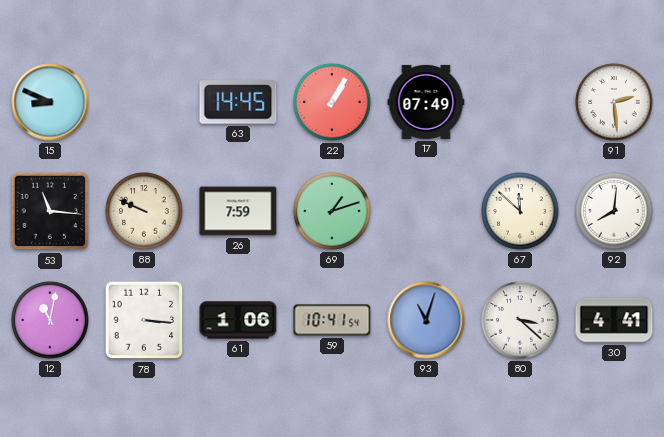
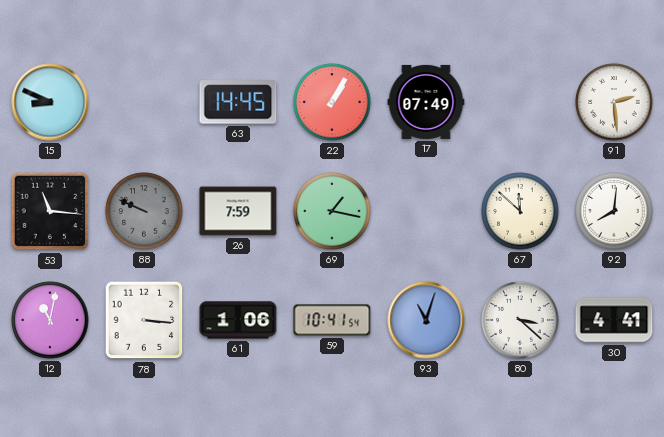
88 dial: cream -> grey
69: 1:12 -> 1:17
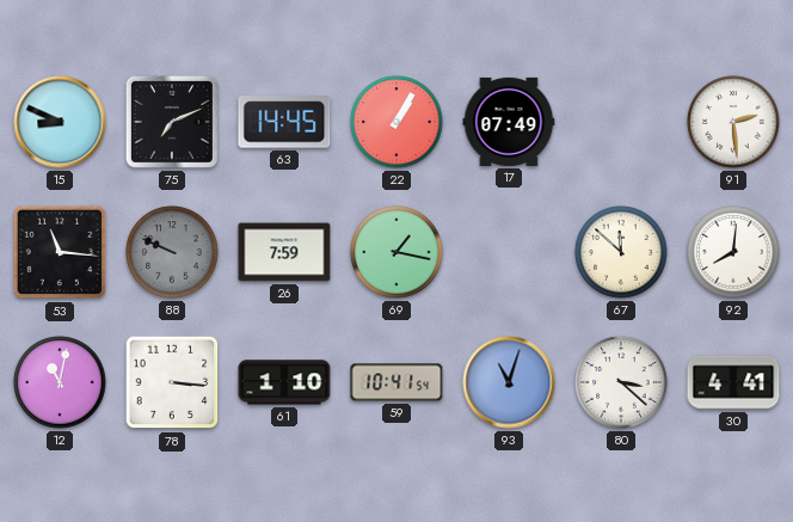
75: none -> 7:11
61: 1:06 -> 1:10
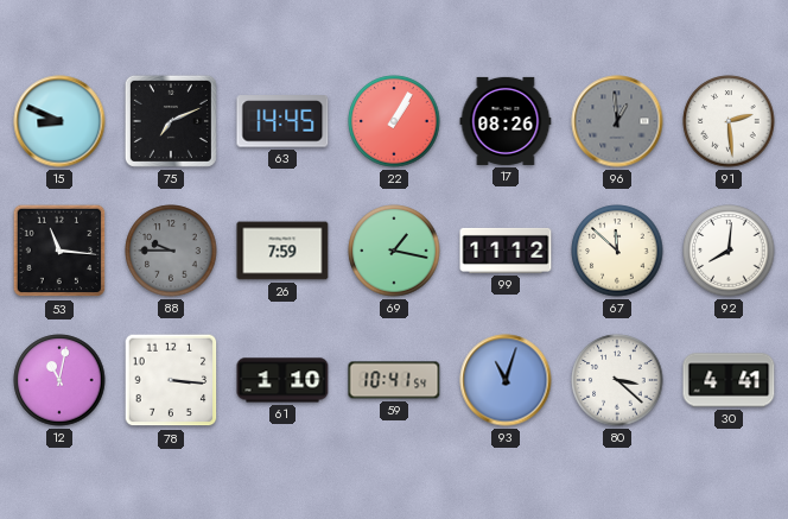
17: 07:49 -> 08:26
96: none -> 12:59
88: 9:49 -> 9:45
99: none -> 11:12
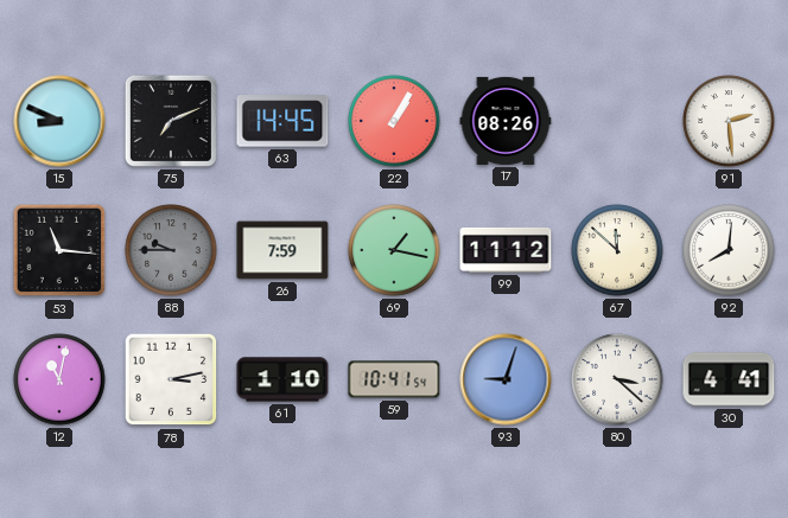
96: 12:59 -> none
78: 3:16 -> 3:13
93: 11:03 -> 9:03
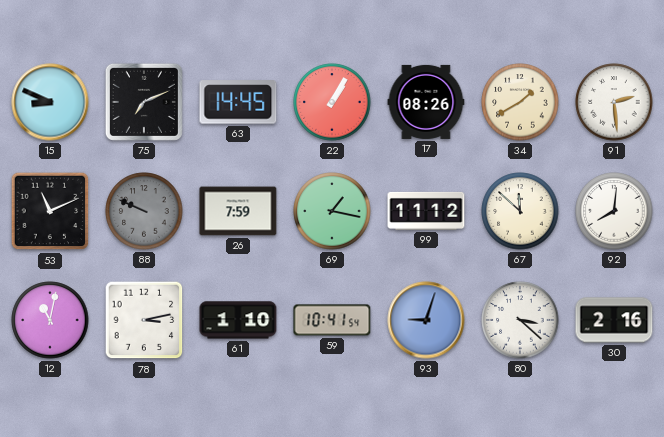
34: none -> 1:40
53: 11:16 -> 11:11
88: 9:45 -> 9:49
30: 4:41 -> 2:16
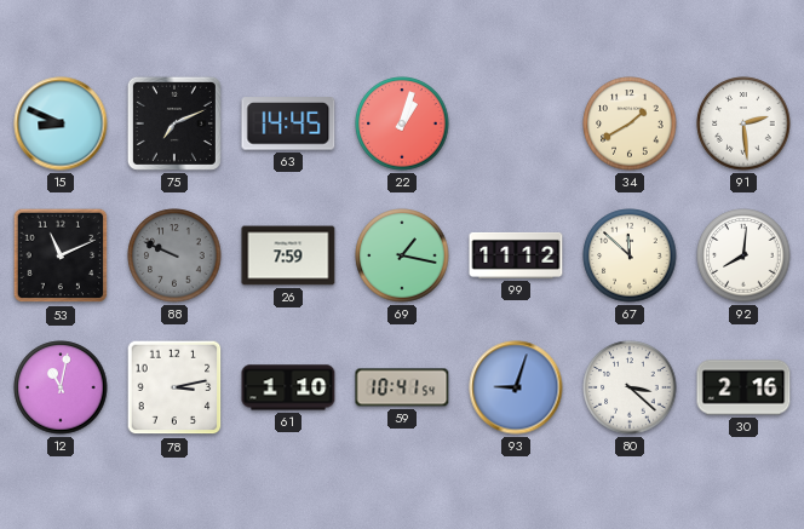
22: 1:05 -> 1:03
17: 08:26 -> none
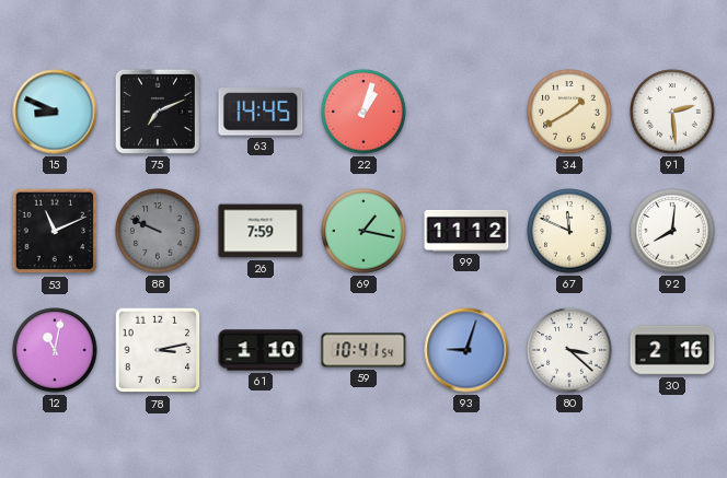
67: 11:52 -> 11:49
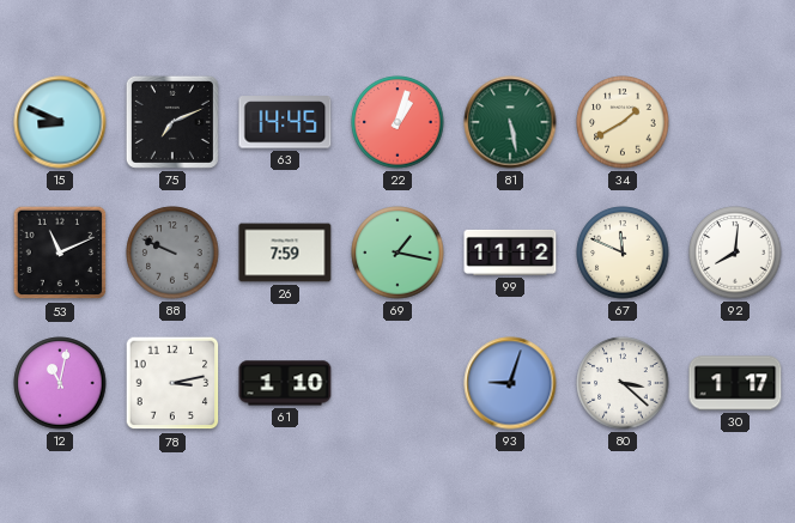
81: none -> 5:28
91: 2:29 -> none
59: 10:41 -> none
30: 2:16 -> 1:17
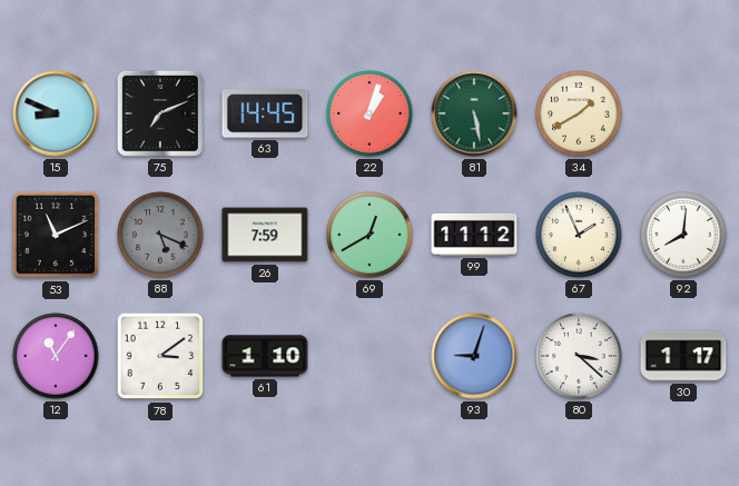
88: 9:49 -> 5:19
69: 1:17 -> 12:40
67: 11:49 -> 1:56
12: 11:02 -> 11:06
78: 3:13 -> 3:09
